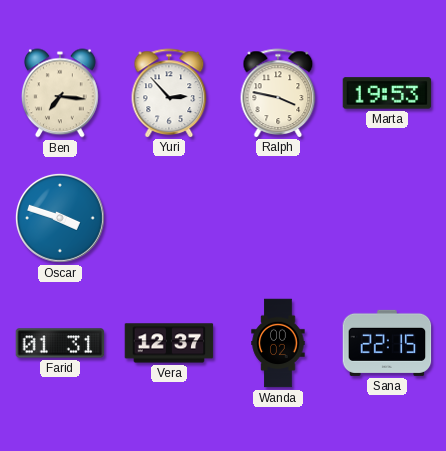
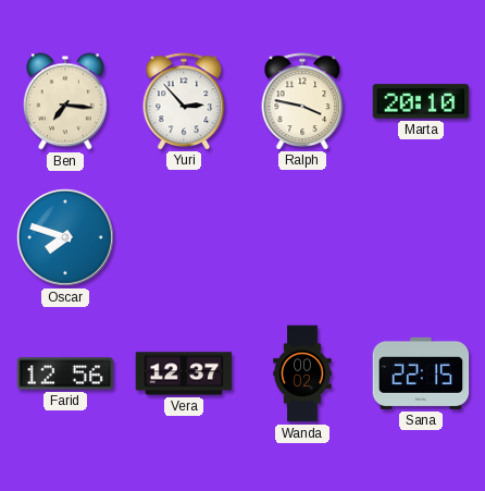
Marta: 19:53 -> 20:10
Oscar: 3:48 -> 7:48
Farid: 01:31 -> 12:56
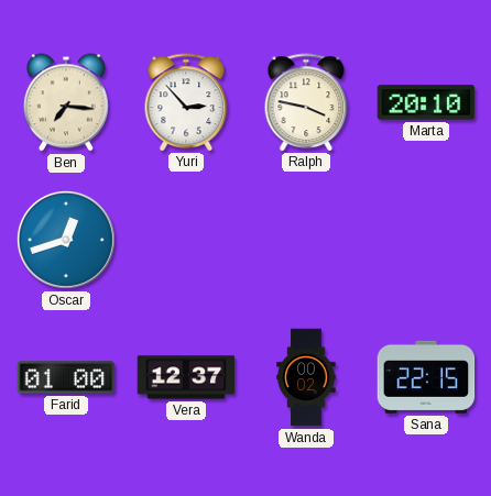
Oscar: 7:48 -> 12:42
Farid: 12:56 -> 01:00
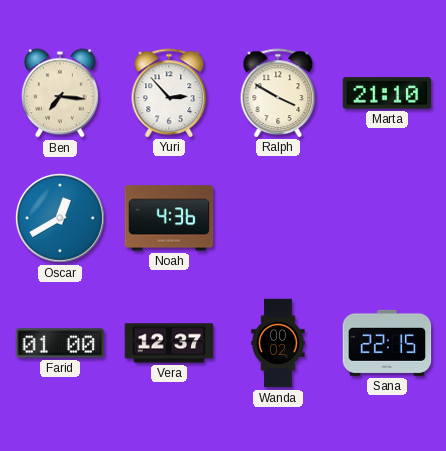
Ralph: 3:47 -> 3:50
Marta: 20:10 -> 21:10
Oscar: 12:42 -> 12:40
Noah: none -> 4:36
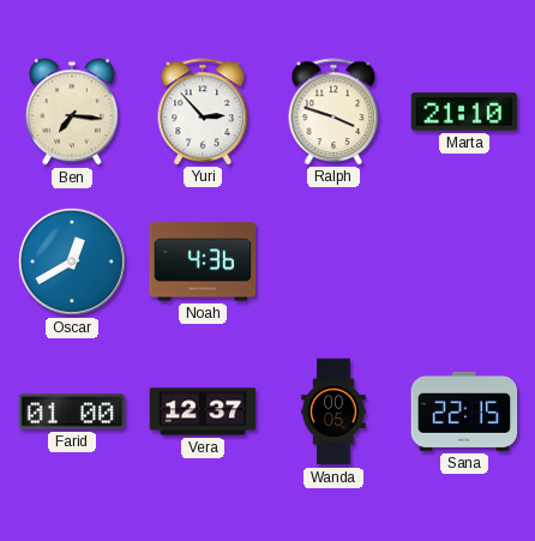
Ralph: 3:50 -> 3:48
Wanda: 00:02 -> 00:05
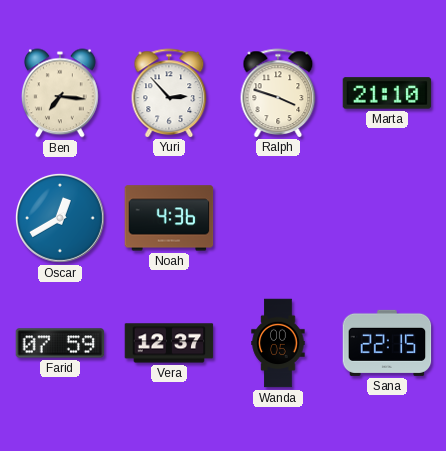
Farid: 01:00 -> 07:59
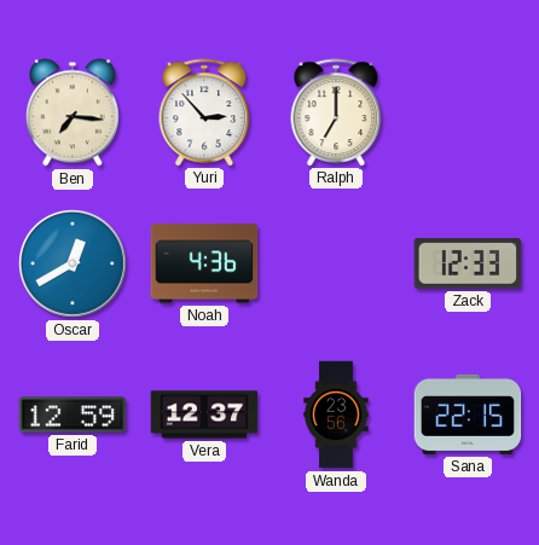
Ralph: 3:48 -> 7:00
Marta: 21:10 -> none
Zack: none -> 12:33
Farid: 07:59 -> 12:59
Wanda: 00:05 -> 23:56
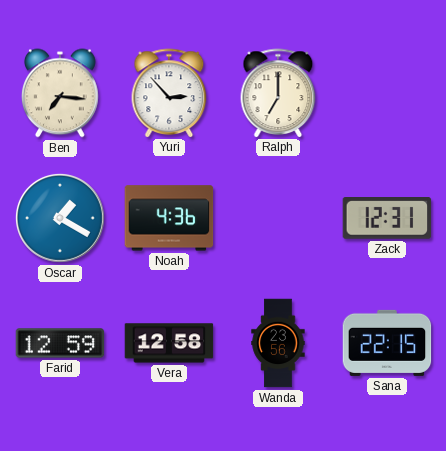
Oscar: 12:40 -> 1:20
Zack: 12:33 -> 12:31
Vera: 12:37 -> 12:58
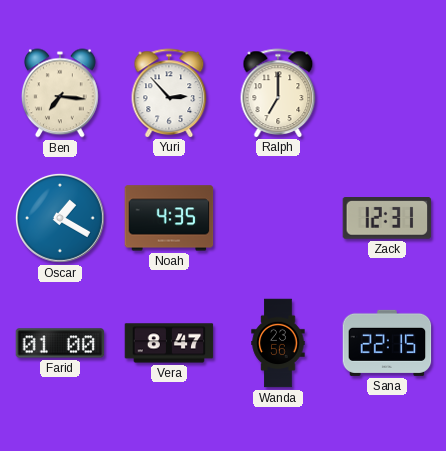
Noah: 4:36 -> 4:35
Farid: 12:59 -> 01:00
Vera: 12:58 -> 8:47
